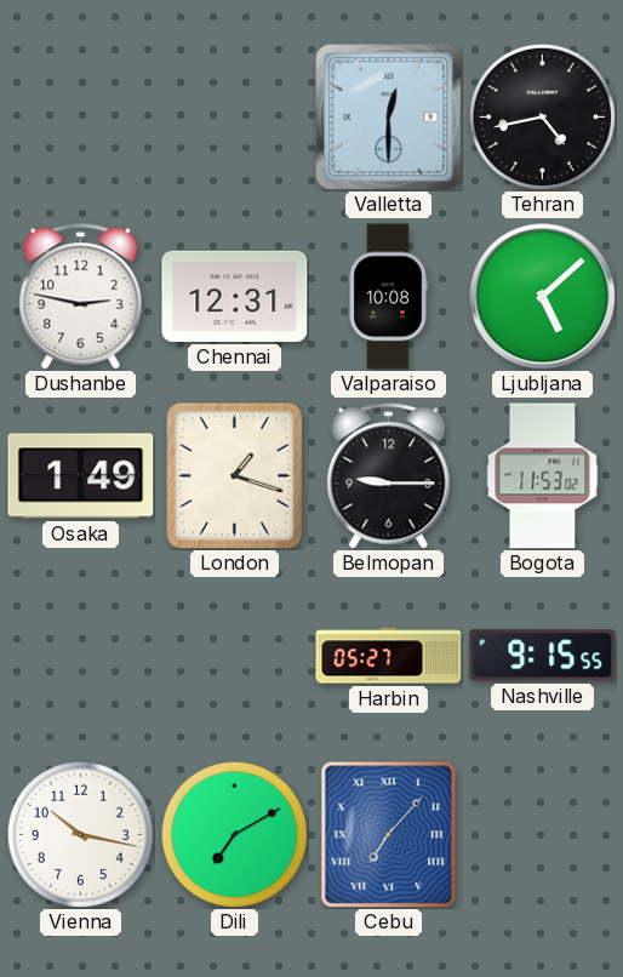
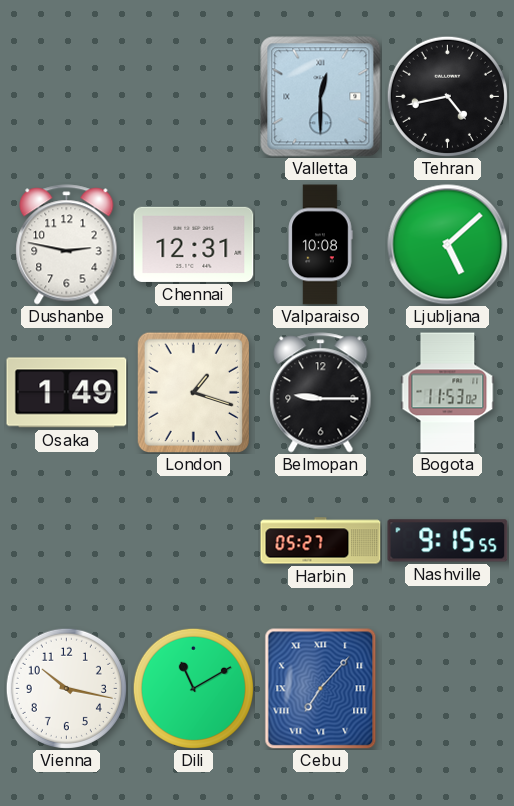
Dili: 7:10 -> 11:10
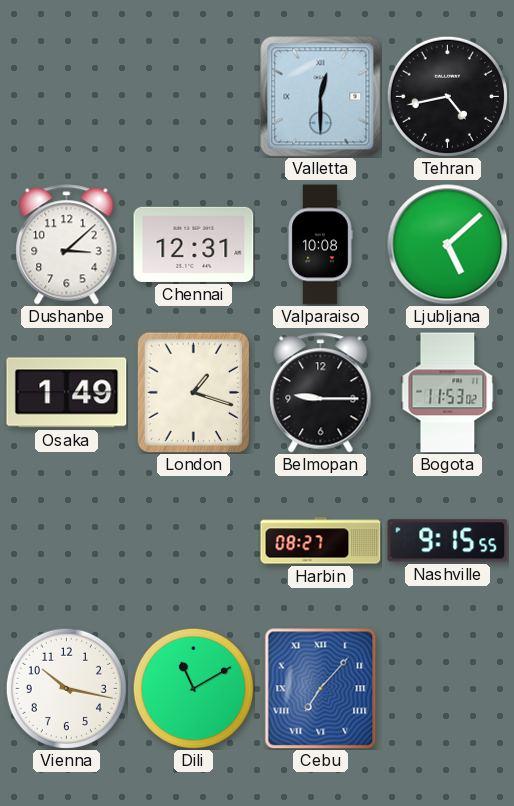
Dushanbe: 2:47 -> 3:08
Harbin: 05:27 -> 08:27
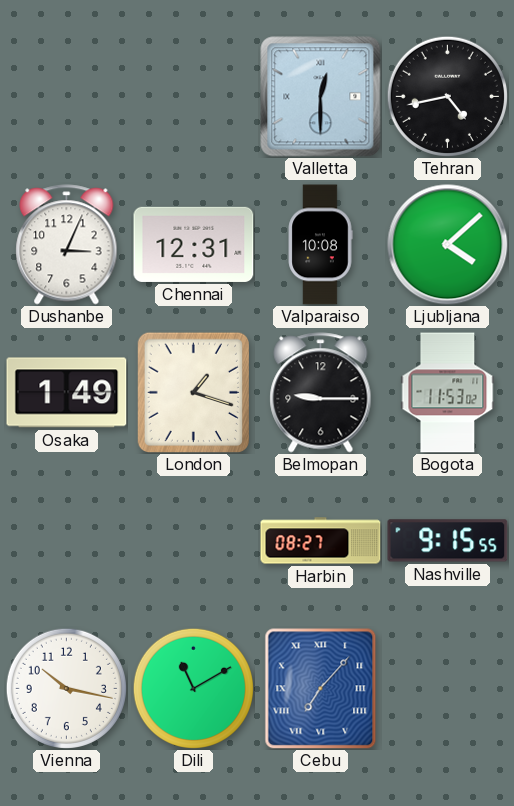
Dushanbe: 3:08 -> 3:04
Ljubljana: 5:08 -> 4:08
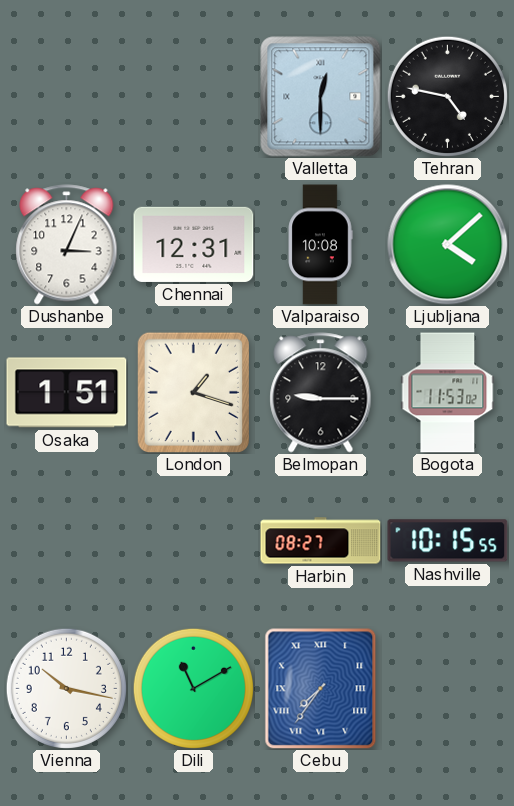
Tehran: 4:43 -> 4:47
Osaka: 1:49 -> 1:51
Nashville: 9:15 -> 10:15
Cebu: 7:07 -> 7:36
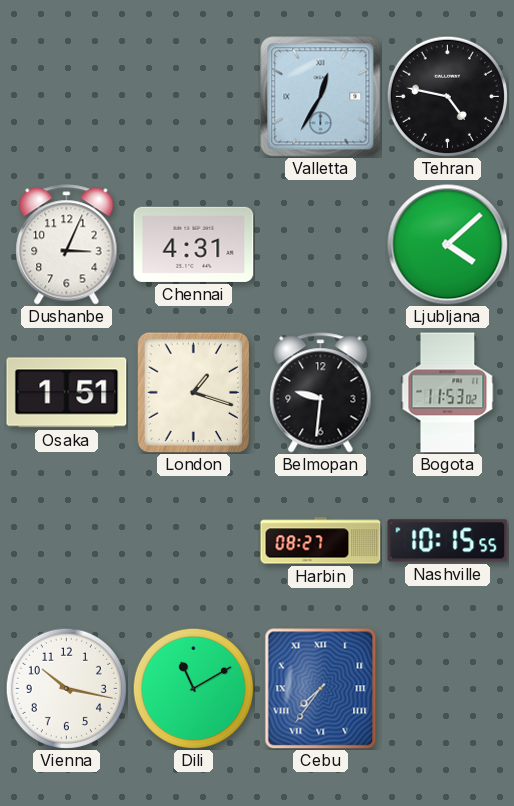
Valletta: 12:30 -> 12:35
Chennai: 12:31 -> 4:31
Valparaiso: 10:08 -> none
Belmopan: 9:15 -> 9:31
